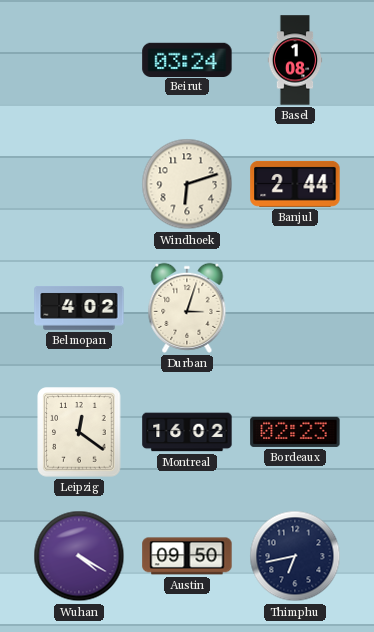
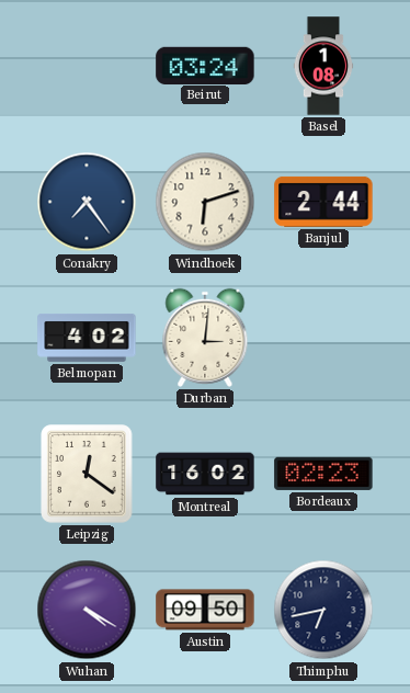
Conakry: none -> 7:24
Durban: 3:03 -> 3:01
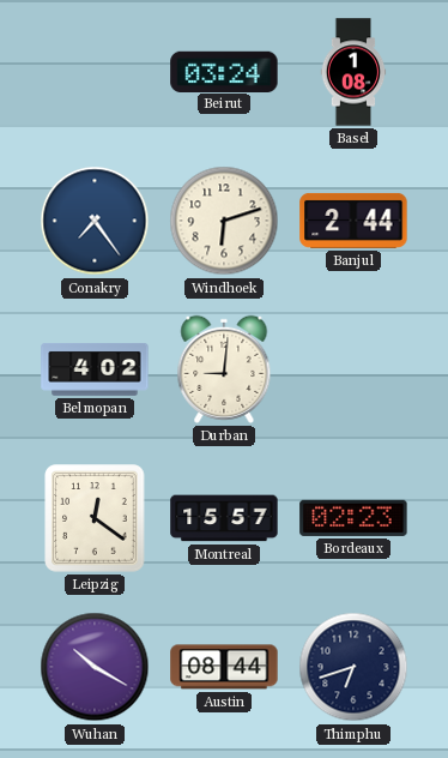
Durban: 3:01 -> 9:01
Montreal: 16:02 -> 15:57
Wuhan: 4:20 -> 10:20
Austin: 09:50 -> 08:44
Thimphu: 6:43 -> 6:42
